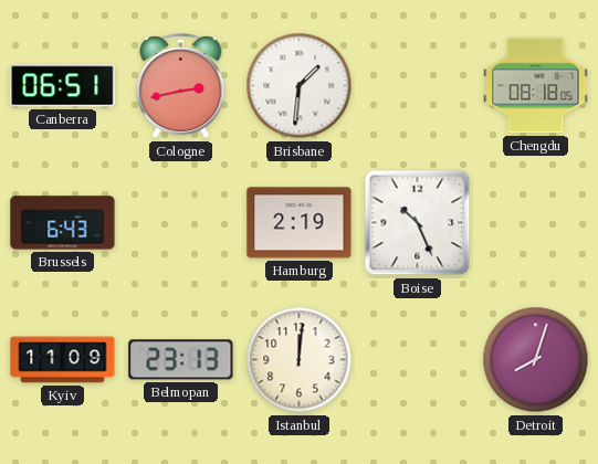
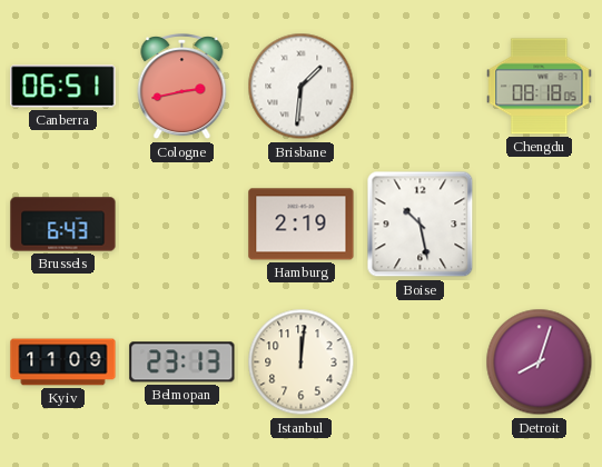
Boise: 10:26 -> 10:28
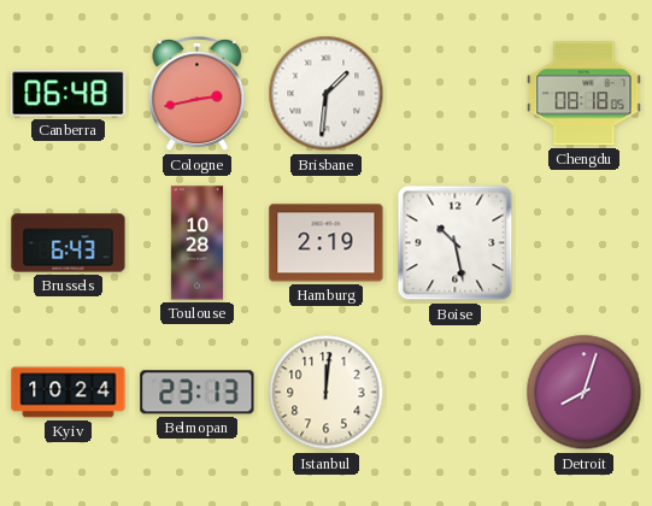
Canberra: 06:51 -> 06:48
Toulouse: none -> 10:28
Kyiv: 11:09 -> 10:24
